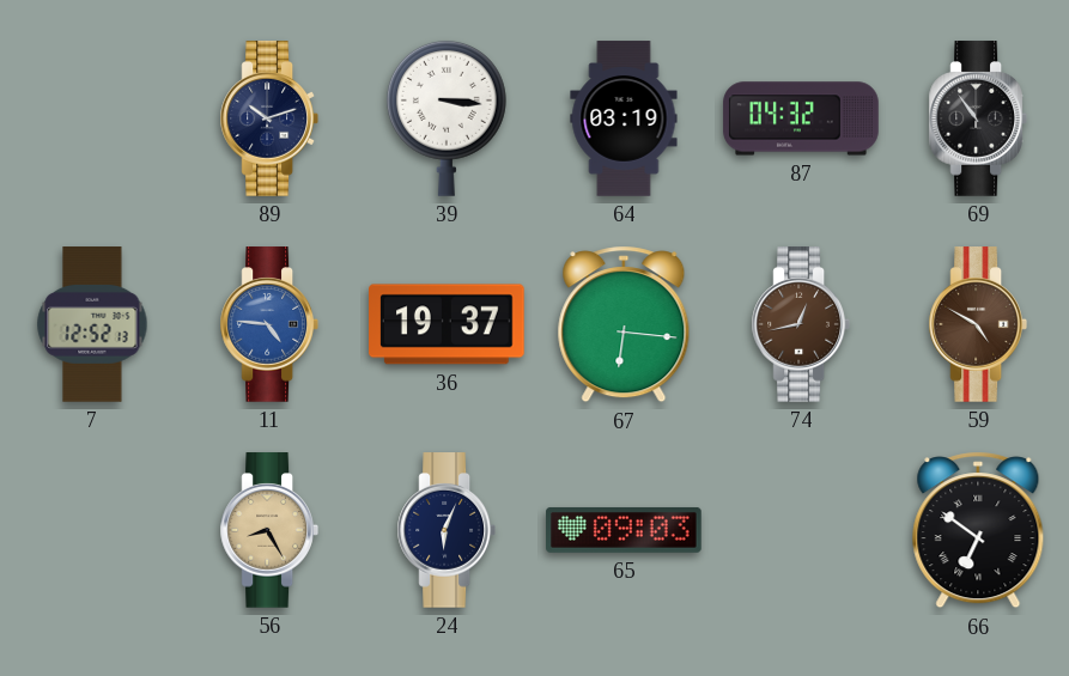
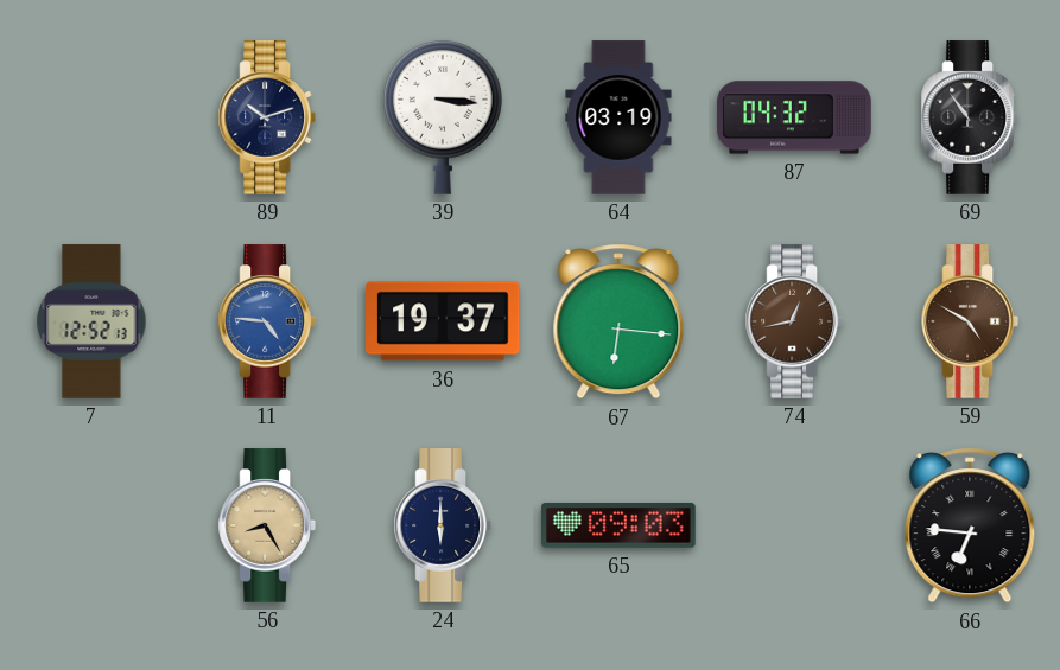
24: 6:04 -> 6:00
66: 6:51 -> 6:46
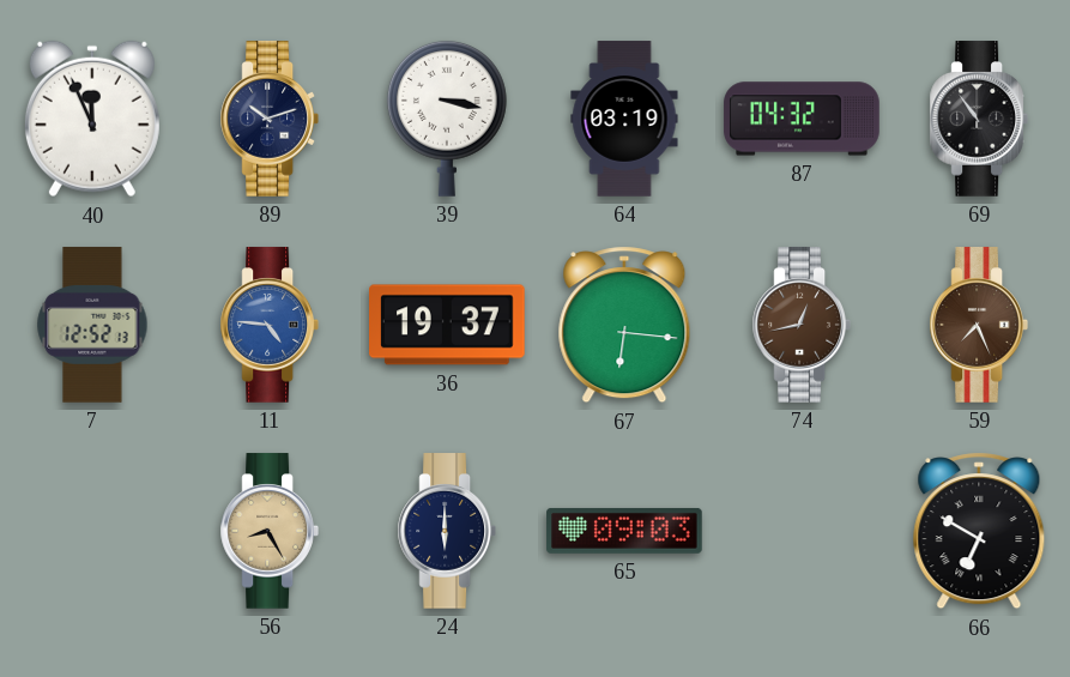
40: none -> 11:56
39: 3:16 -> 3:17
59: 4:50 -> 7:26
66: 6:46 -> 6:50
